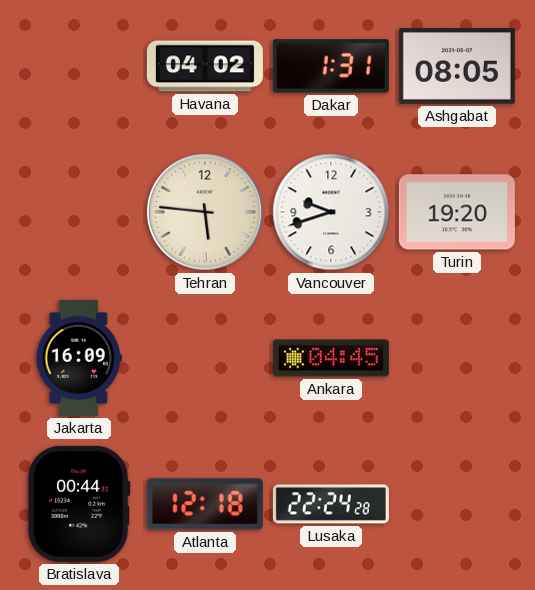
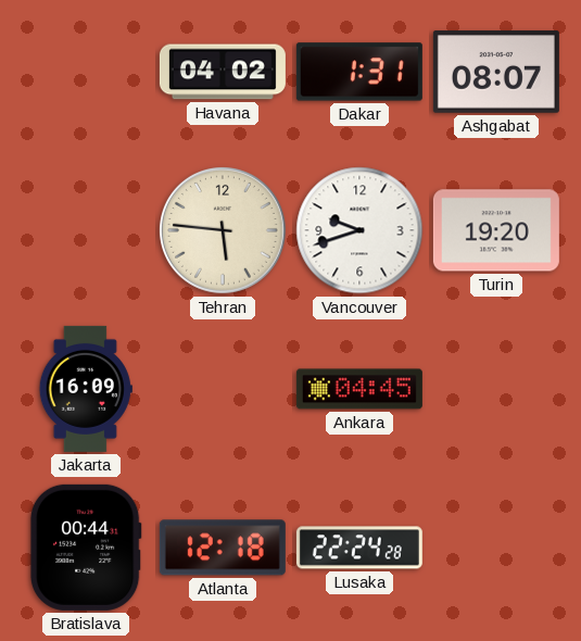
Ashgabat: 08:05 -> 08:07
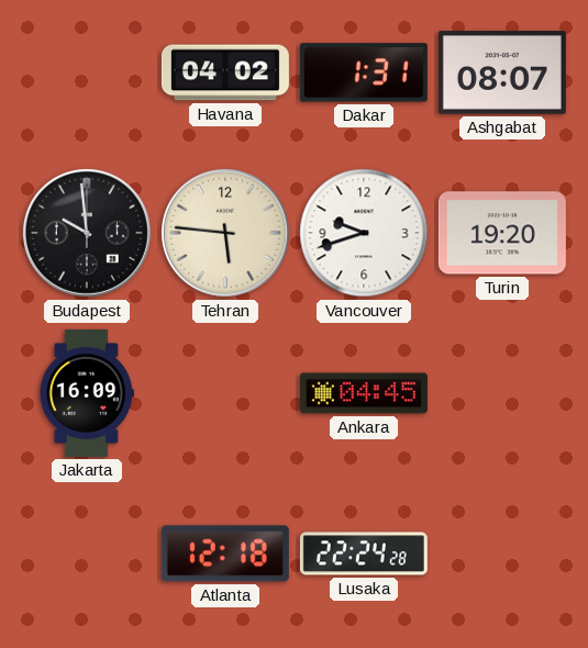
Budapest: none -> 9:59
Bratislava: 00:44 -> none
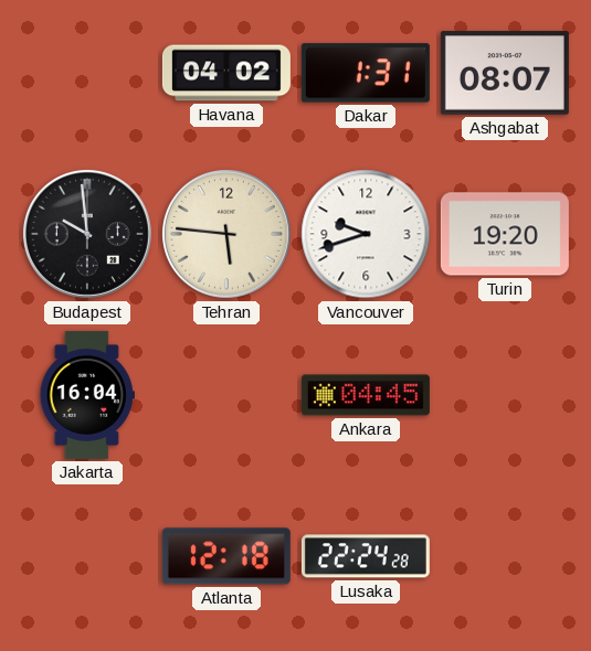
Jakarta: 16:09 -> 16:04
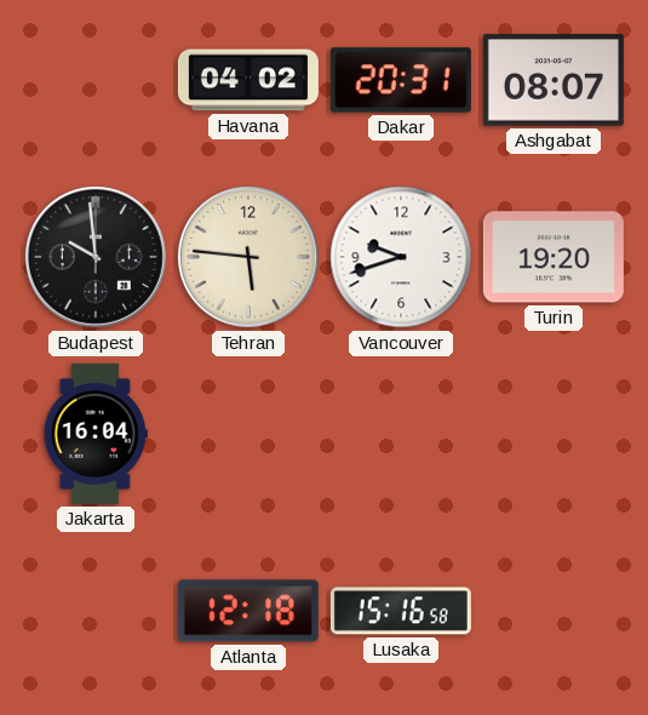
Dakar: 1:31 -> 20:31
Ankara: 04:45 -> none
Lusaka: 22:24 -> 15:16
